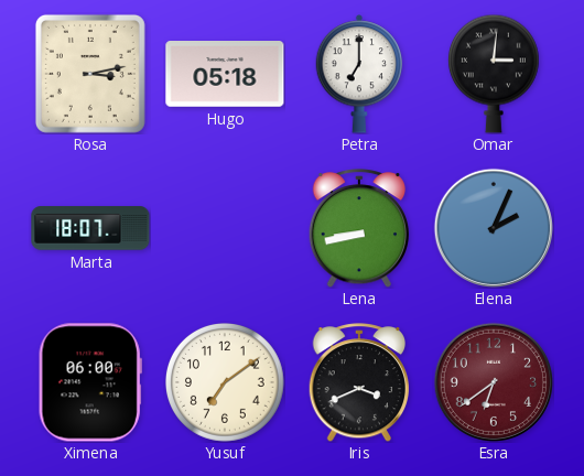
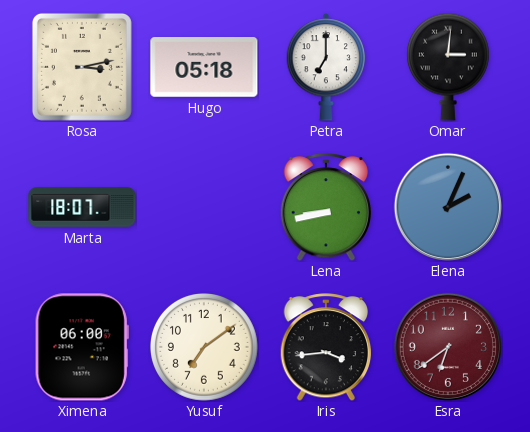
Iris: 3:41 -> 3:44
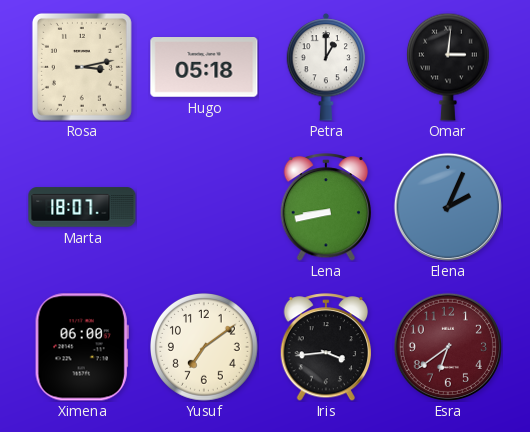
Petra: 7:00 -> 1:00
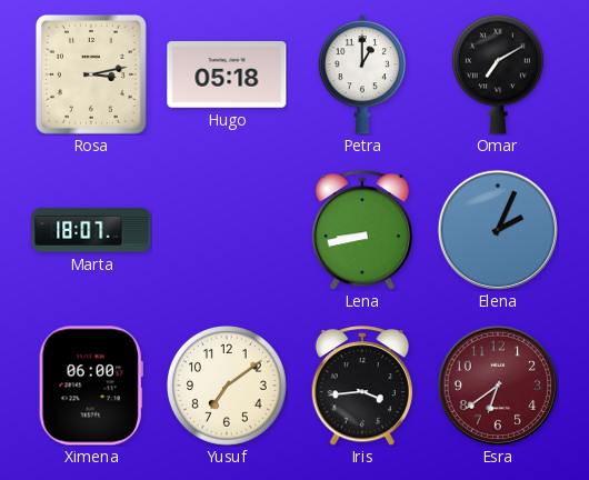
Omar: 3:01 -> 7:10
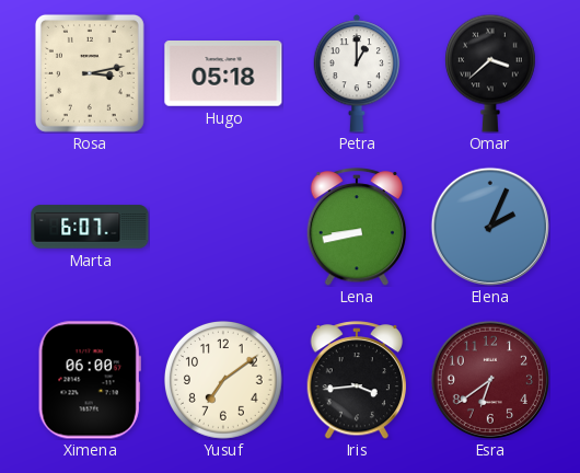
Omar: 7:10 -> 3:38
Marta: 18:07 -> 6:07
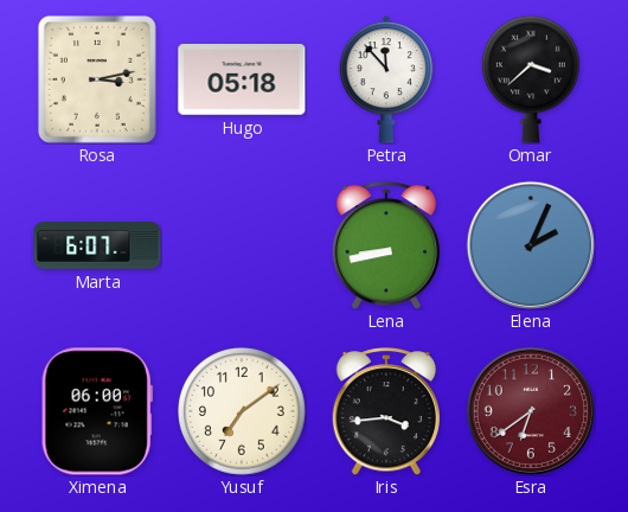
Petra: 1:00 -> 11:53
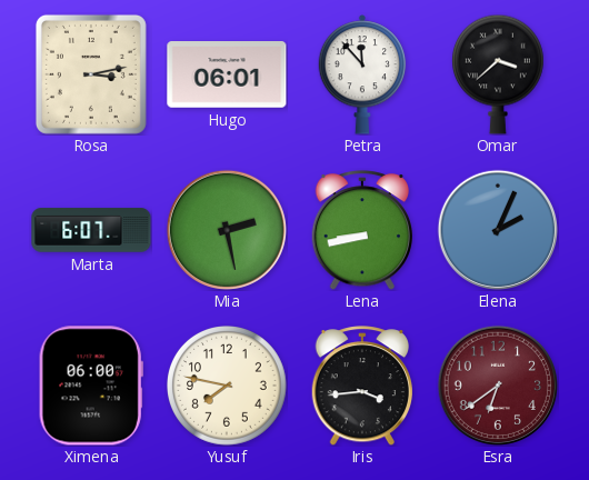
Hugo: 05:18 -> 06:01
Mia: none -> 2:28
Yusuf: 7:09 -> 7:47
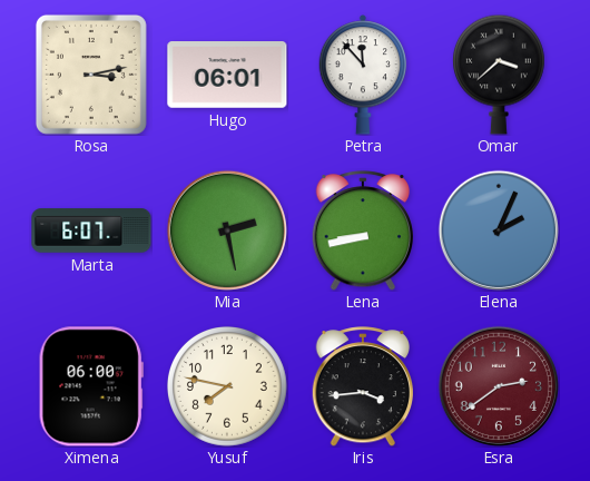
Esra: 6:39 -> 2:39
